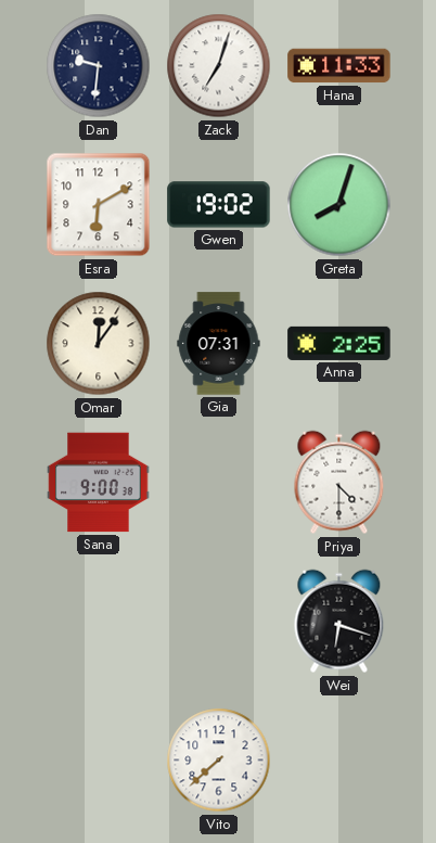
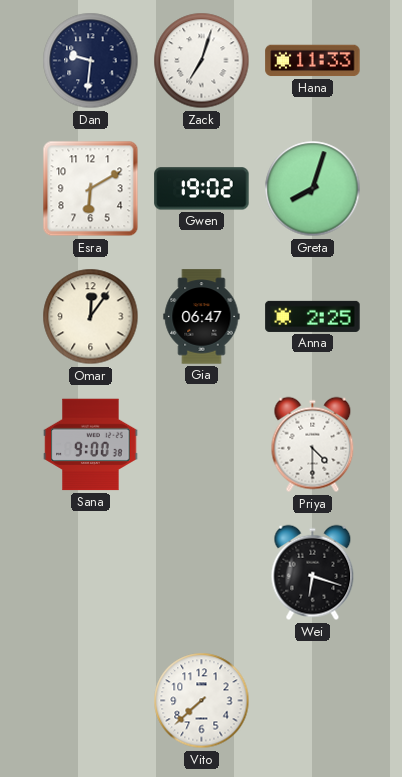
Gia: 07:31 -> 06:47
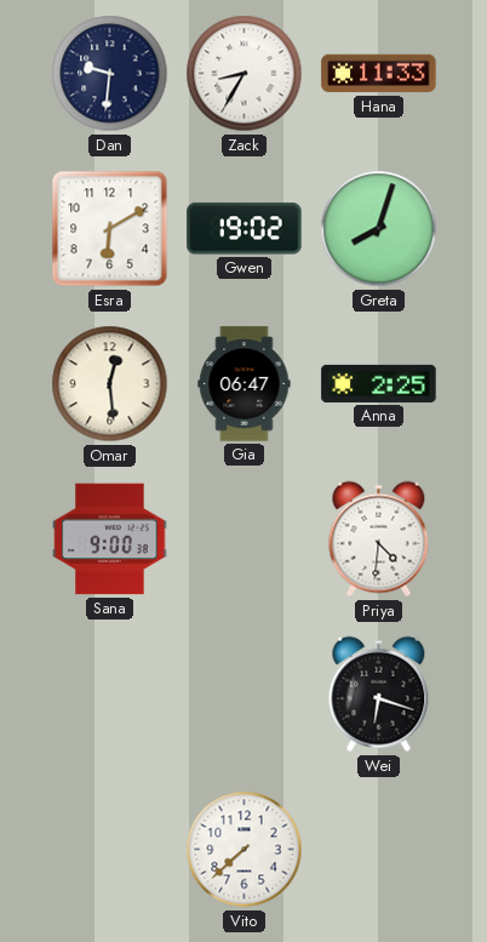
Zack: 7:03 -> 8:35
Omar: 12:06 -> 12:29
Priya: 4:30 -> 4:31
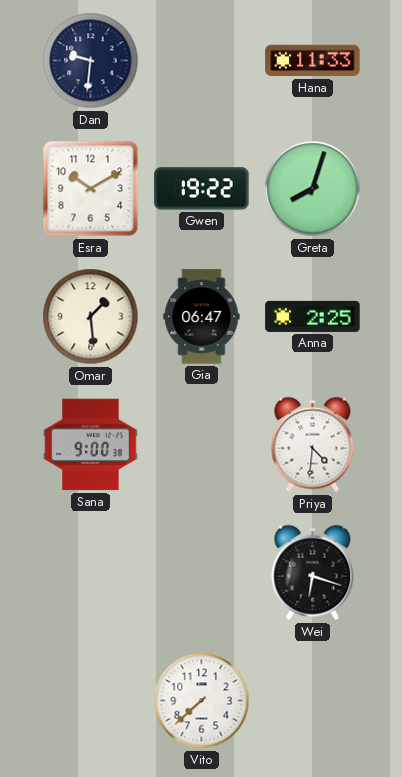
Zack: 8:35 -> none
Esra: 6:10 -> 10:10
Gwen: 19:02 -> 19:22
Omar: 12:29 -> 1:29
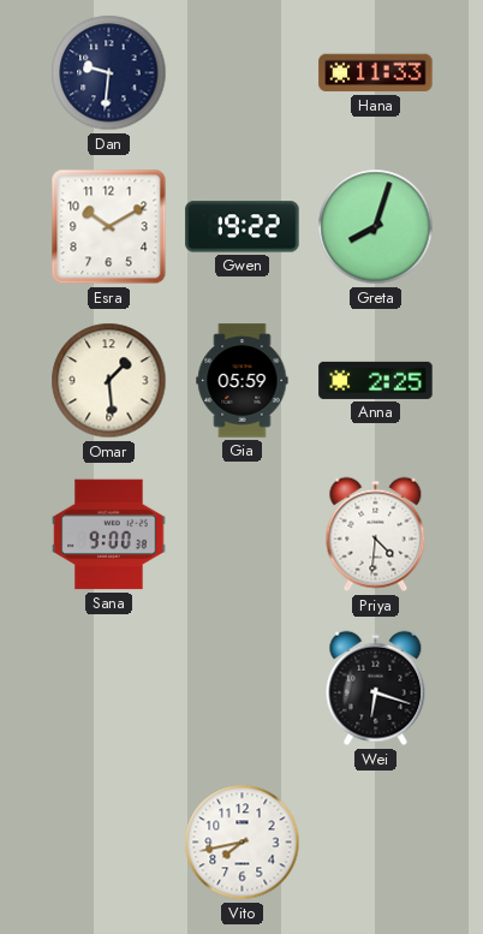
Gia: 06:47 -> 05:59
Vito: 7:38 -> 7:43
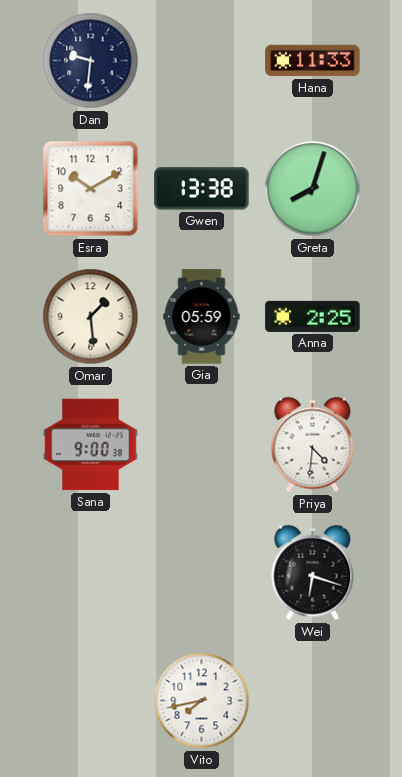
Gwen: 19:22 -> 13:38
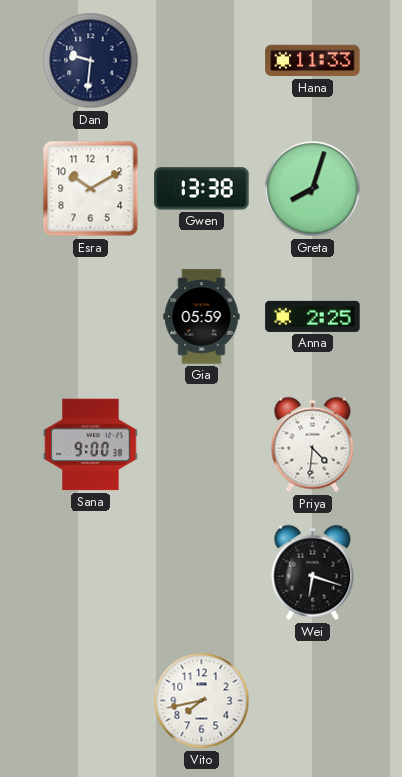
Omar: 1:29 -> none
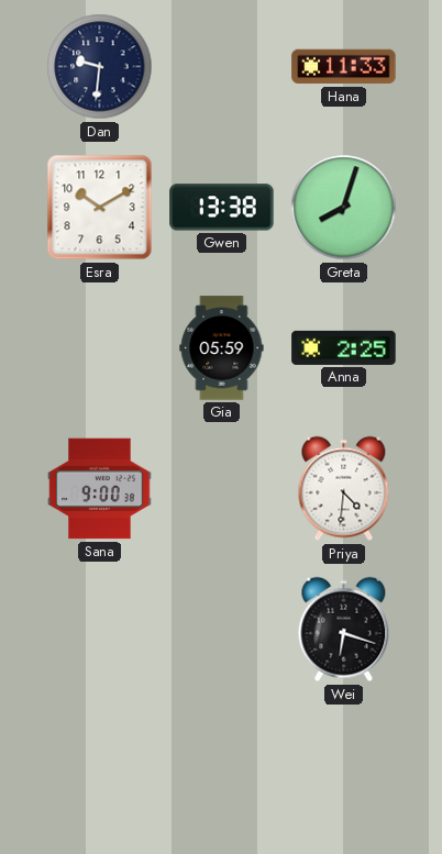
Vito: 7:43 -> none
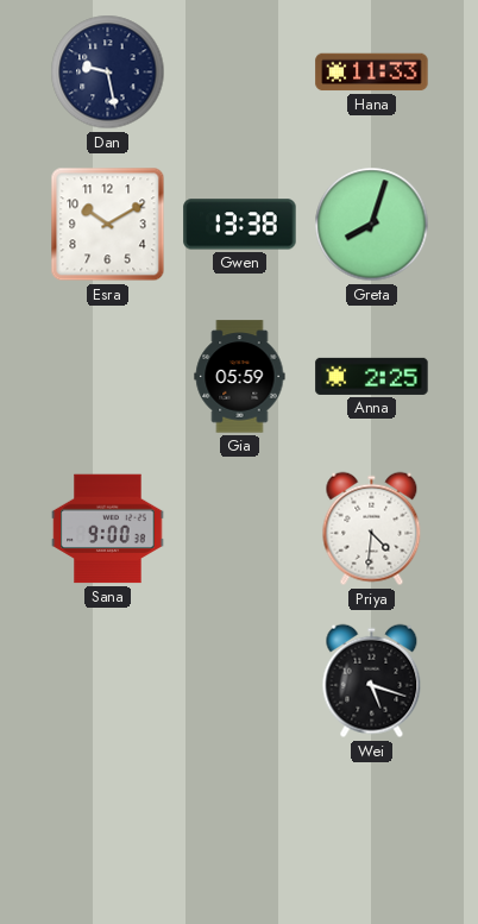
Dan: 9:31 -> 9:28
Wei: 6:18 -> 5:18
